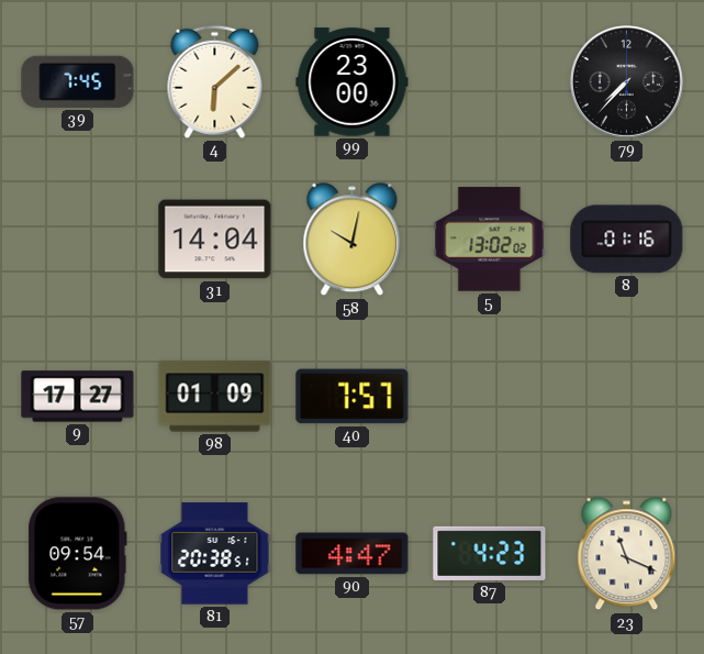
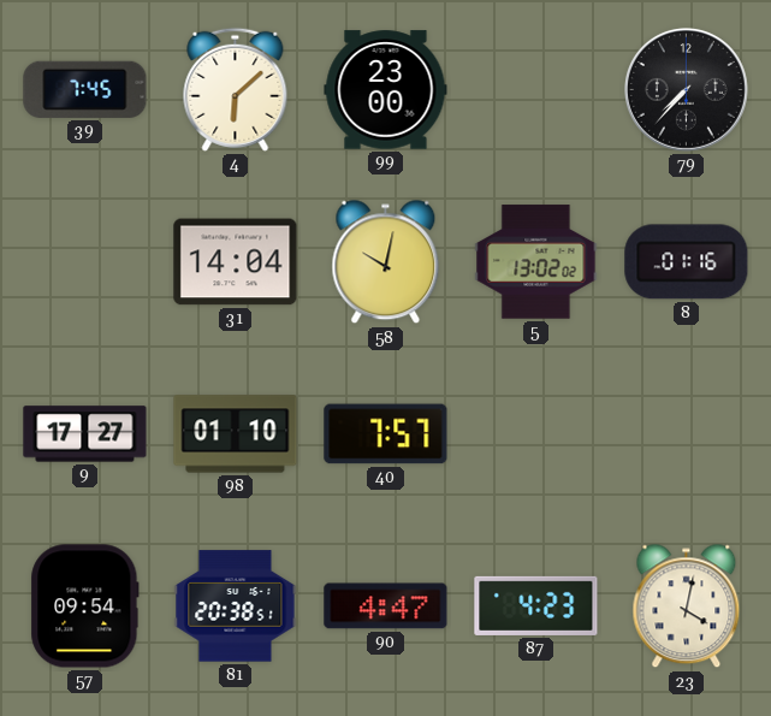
98: 01:09 -> 01:10
23: 11:19 -> 4:02
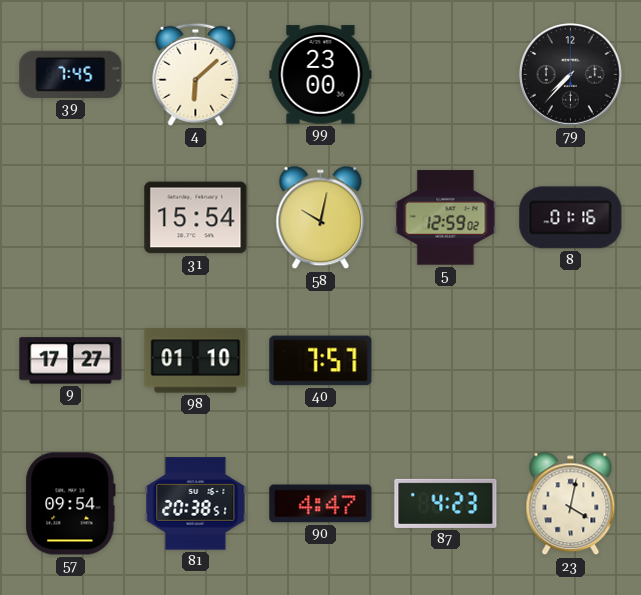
31: 14:04 -> 15:54
5: 13:02 -> 12:59
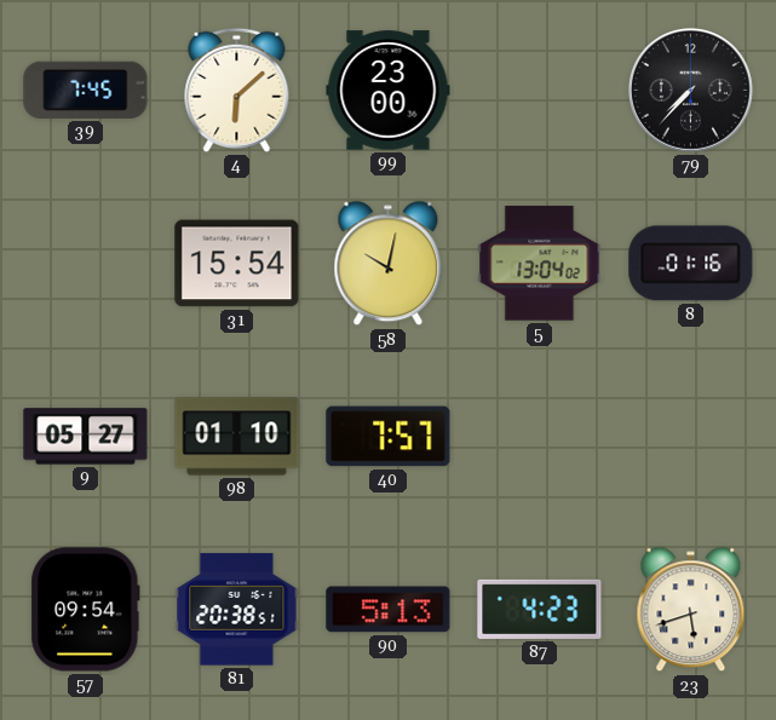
5: 12:59 -> 13:04
9: 17:27 -> 05:27
90: 4:47 -> 5:13
23: 4:02 -> 5:42
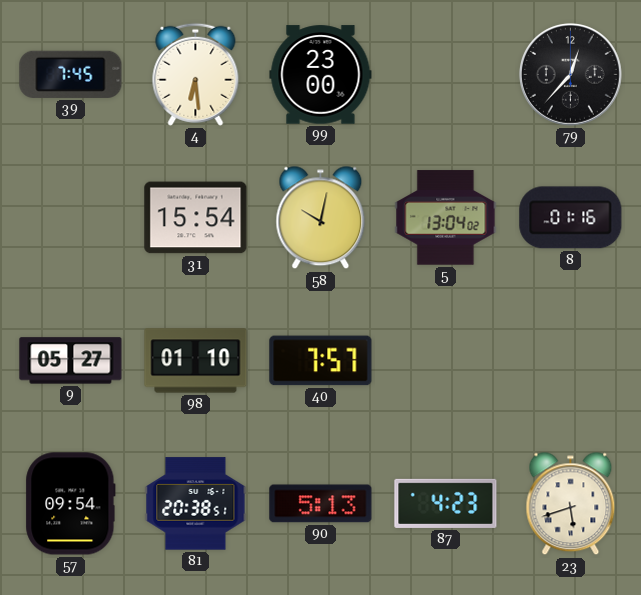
4: 6:08 -> 6:29
79: 7:37 -> 12:37
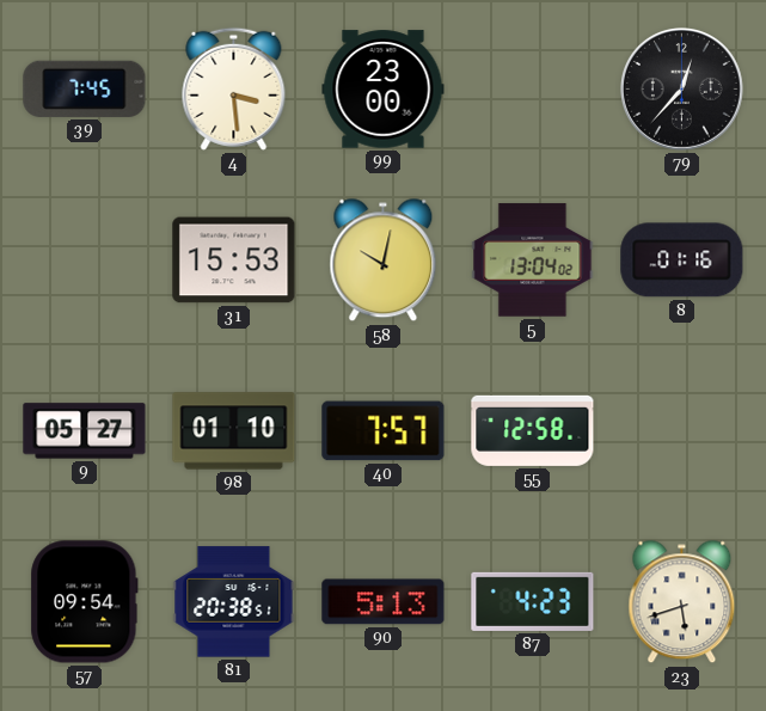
4: 6:29 -> 3:29
31: 15:54 -> 15:53
55: none -> 12:58
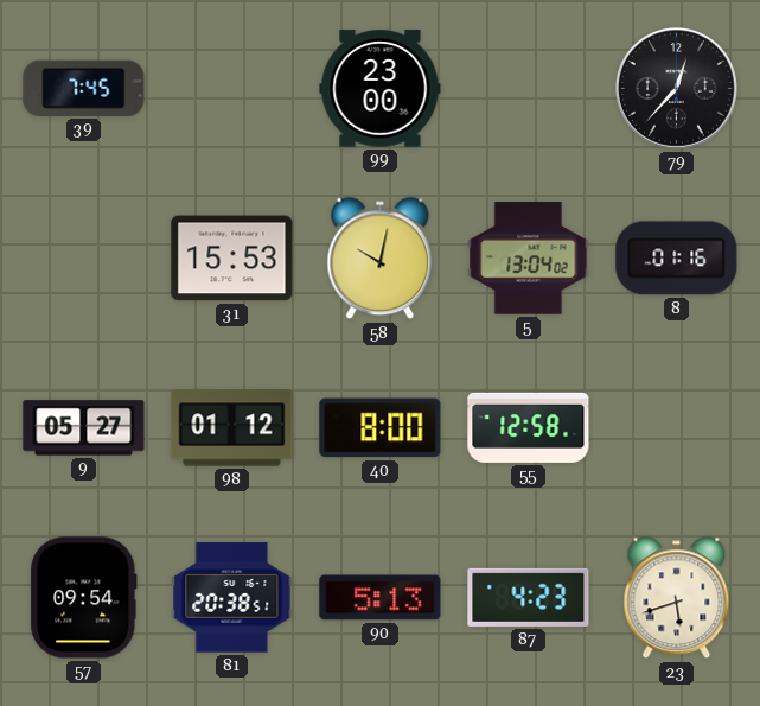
4: 3:29 -> none
98: 01:10 -> 01:12
40: 7:57 -> 8:00
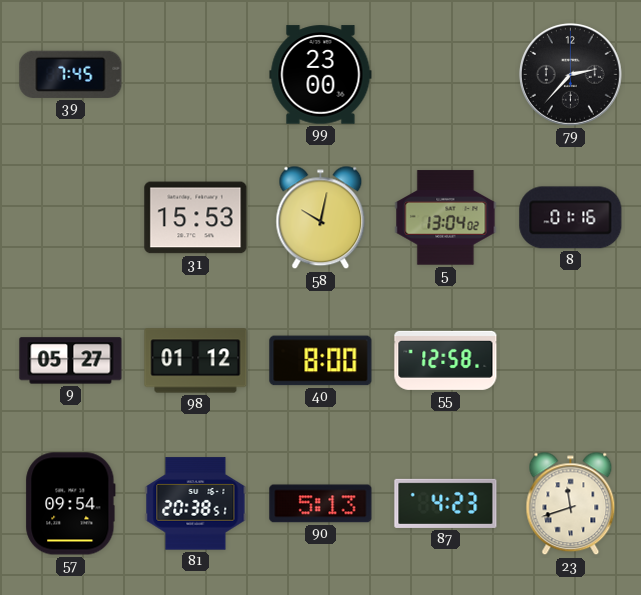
79: 12:37 -> 2:37
23: 5:42 -> 11:42
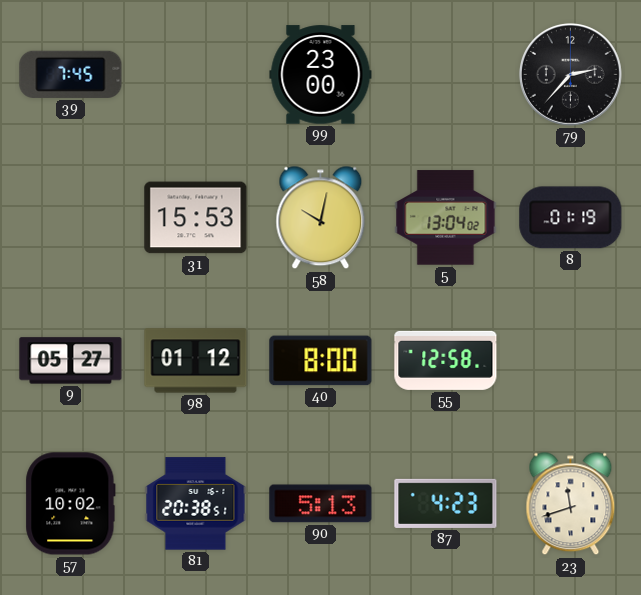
8: 01:16 -> 01:19
57: 09:54 -> 10:02
